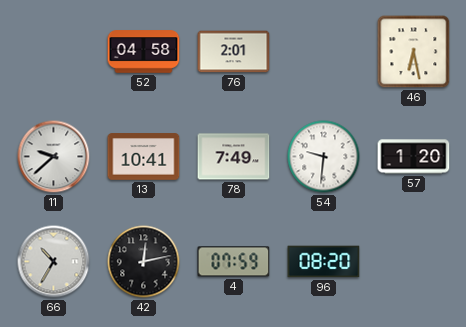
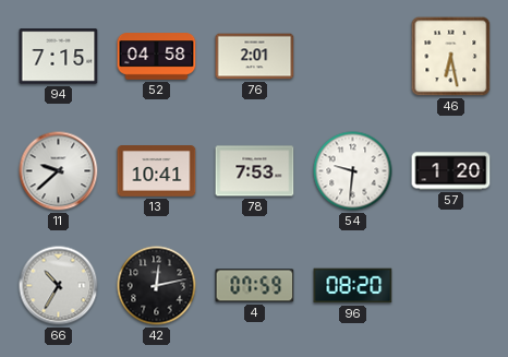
94: none -> 7:15
78: 7:49 -> 7:53
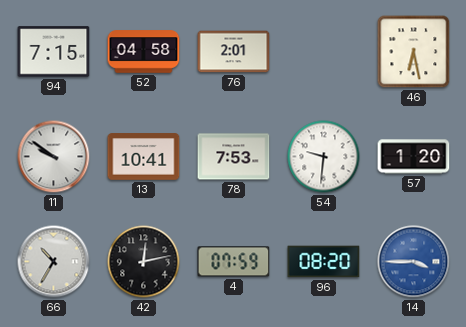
11: 9:38 -> 9:51
14: none -> 3:45
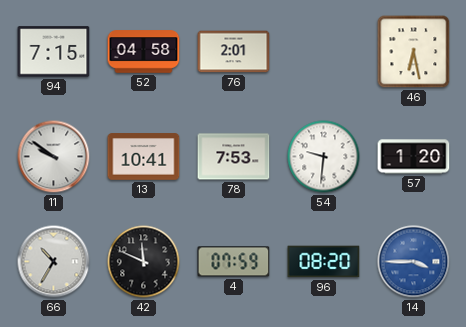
42: 12:13 -> 11:49
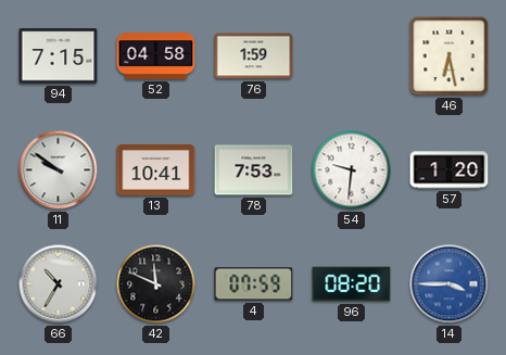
76: 2:01 -> 1:59
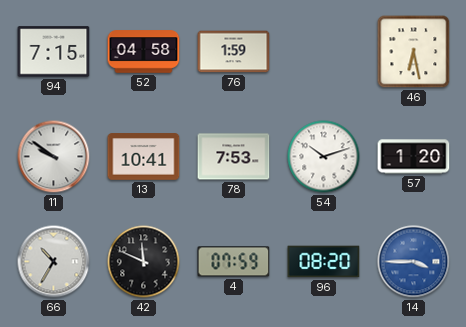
54: 9:31 -> 10:12
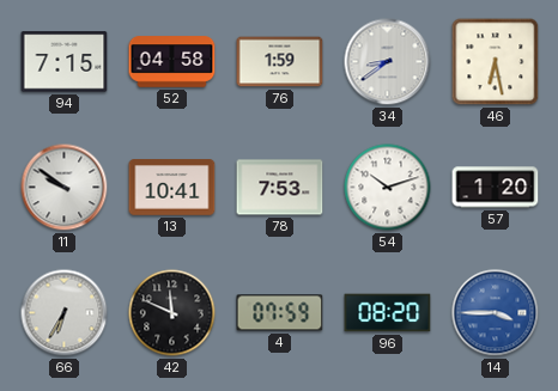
34: none -> 8:39
66: 10:35 -> 6:35
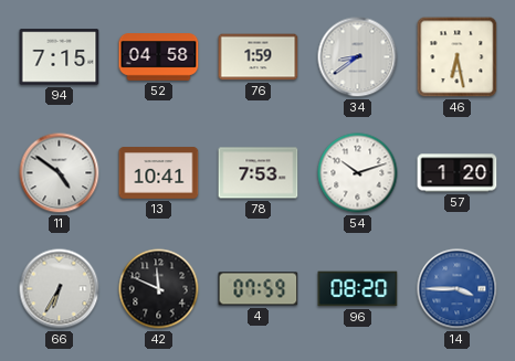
11: 9:51 -> 4:51
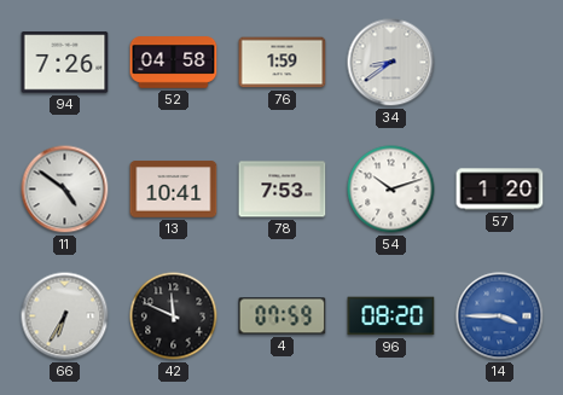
94: 7:15 -> 7:26
46: 6:28 -> none
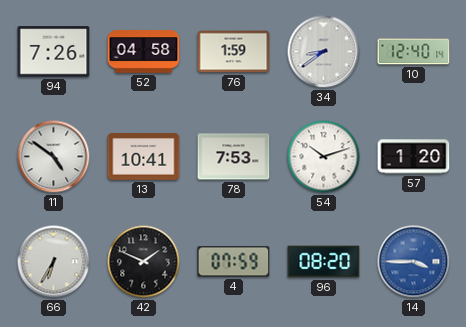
10: none -> 12:40
42: 11:49 -> 1:49
